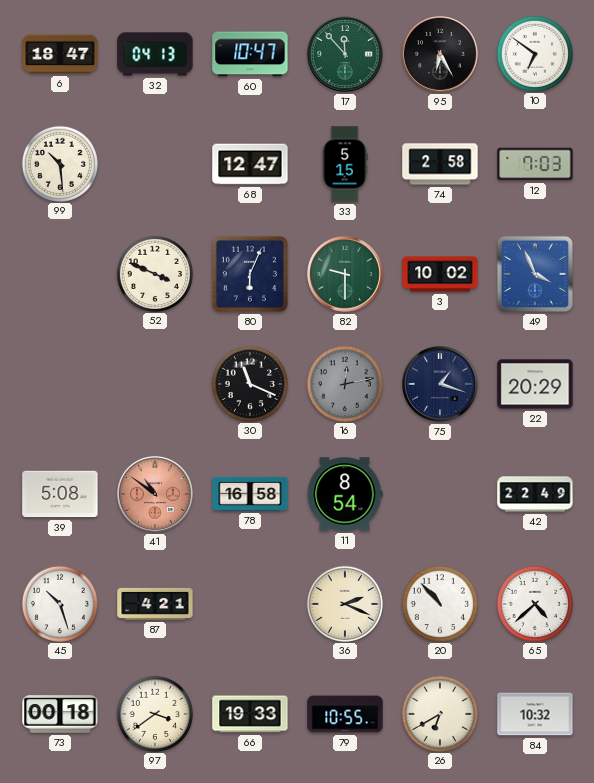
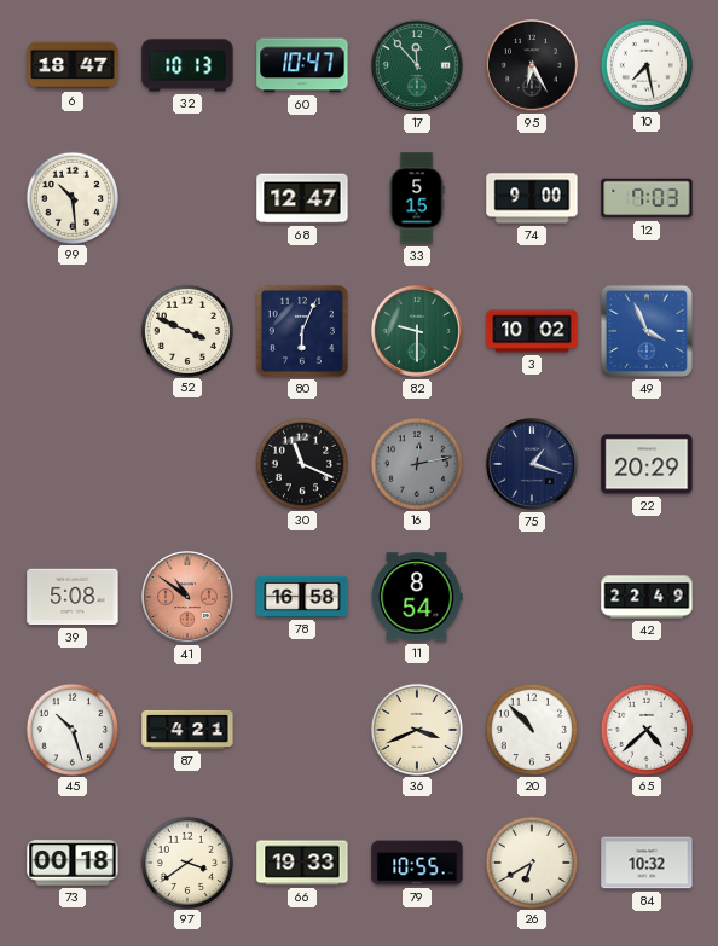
32: 04:13 -> 10:13
10: 6:51 -> 7:28
74: 2:58 -> 9:00
36: 2:19 -> 3:41
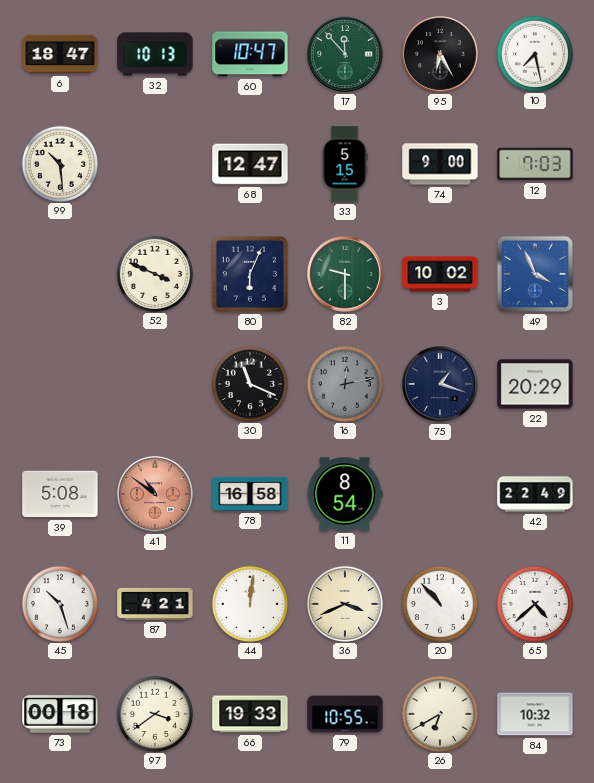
44: none -> 12:01
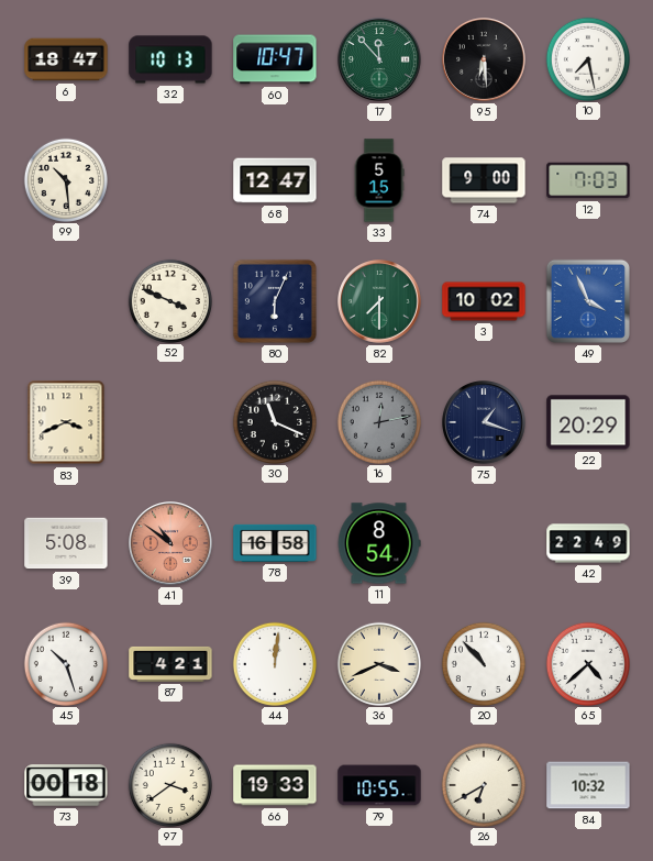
95: 6:25 -> 6:29
82: 9:30 -> 7:30
83: none -> 3:41
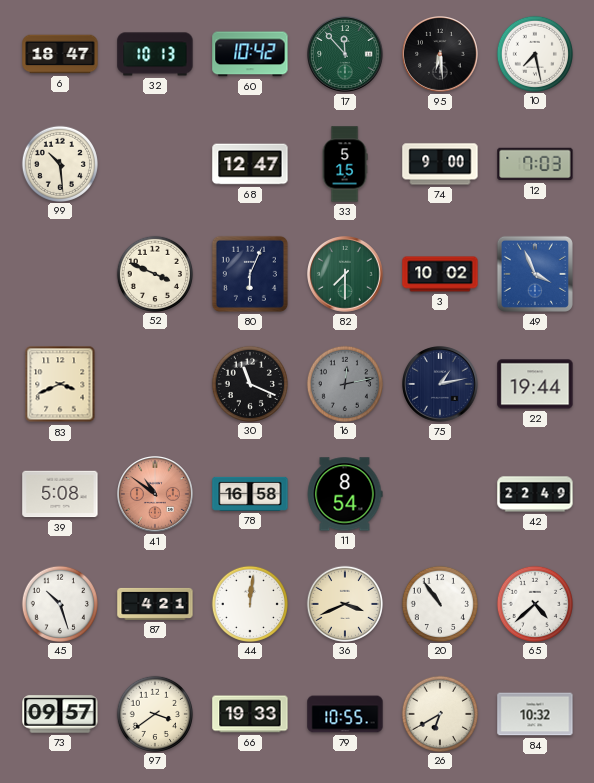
60: 10:47 -> 10:42
75: 1:18 -> 1:13
22: 20:29 -> 19:44
20: 10:53 -> 10:54
73: 00:18 -> 09:57
